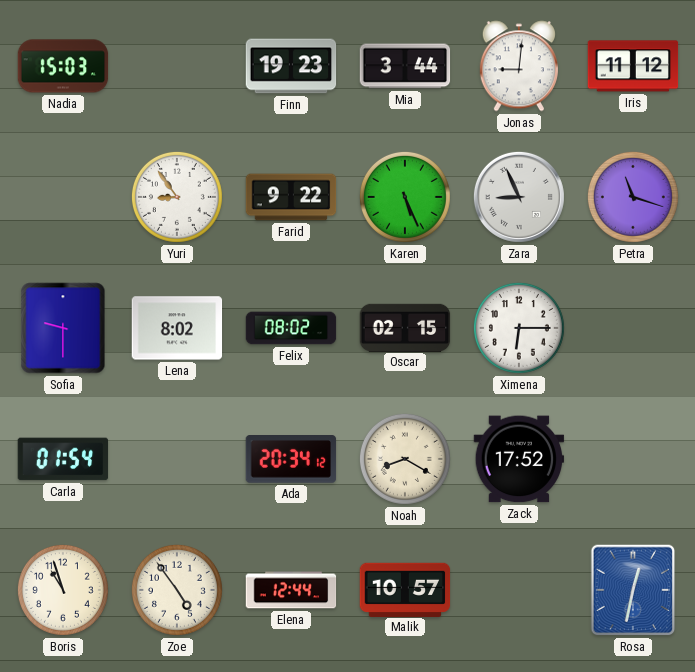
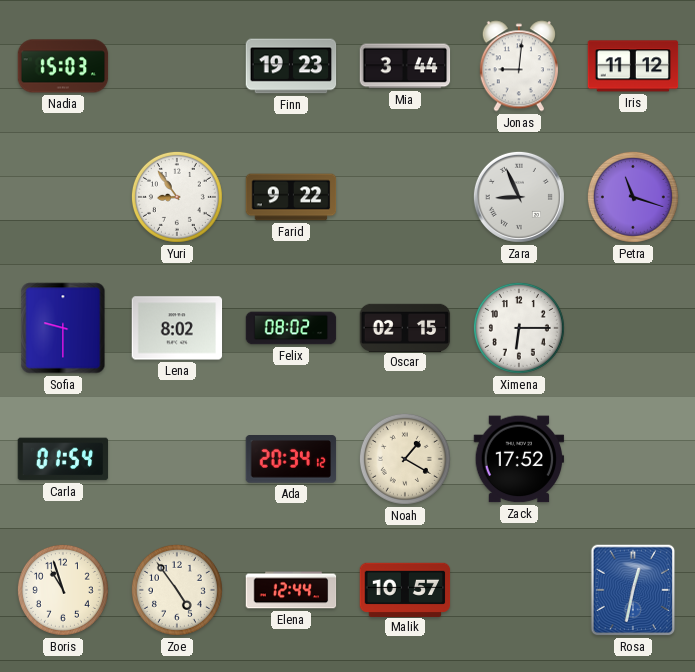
Karen: 5:26 -> none
Noah: 8:20 -> 1:20
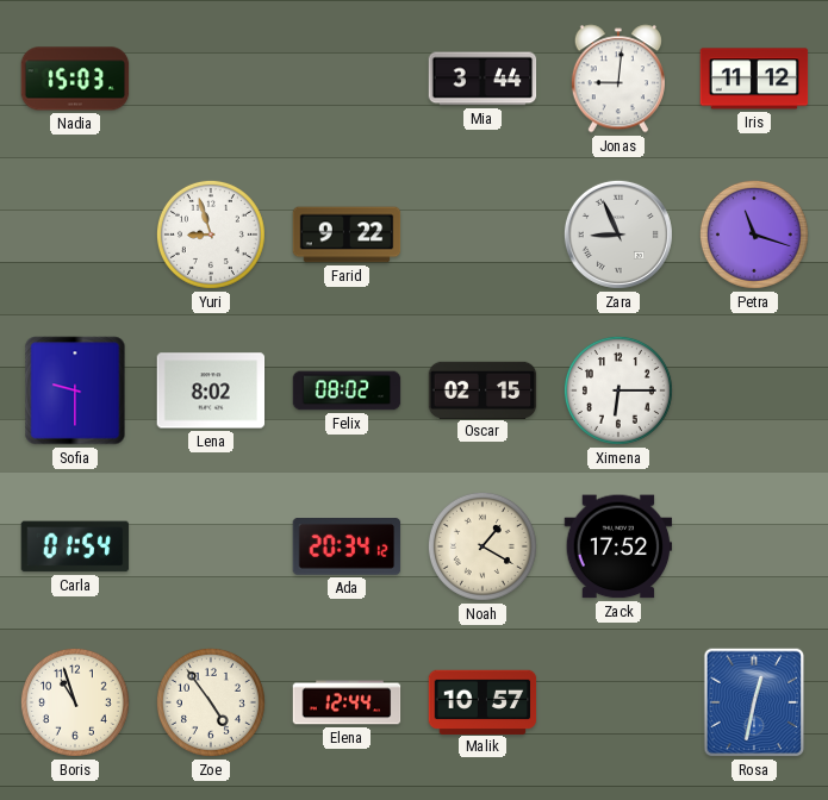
Finn: 19:23 -> none
Yuri: 8:54 -> 8:57
